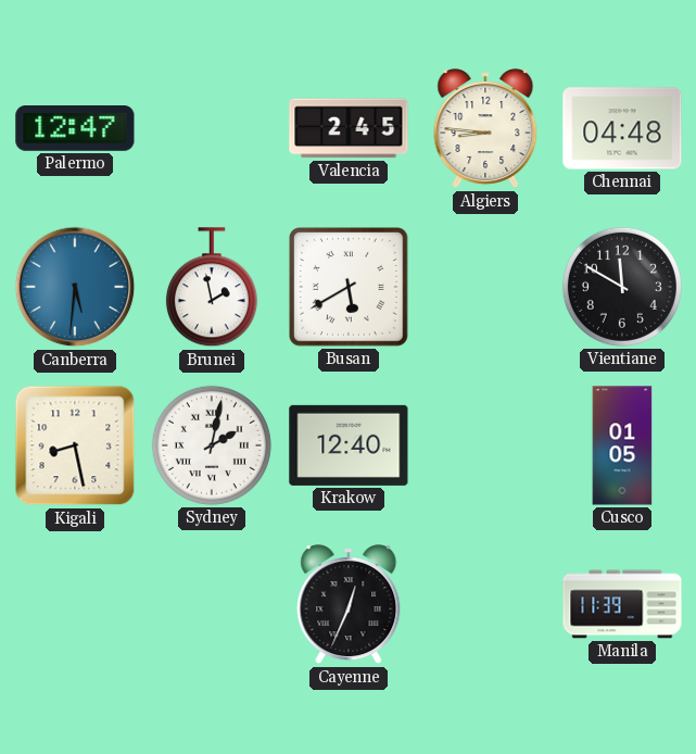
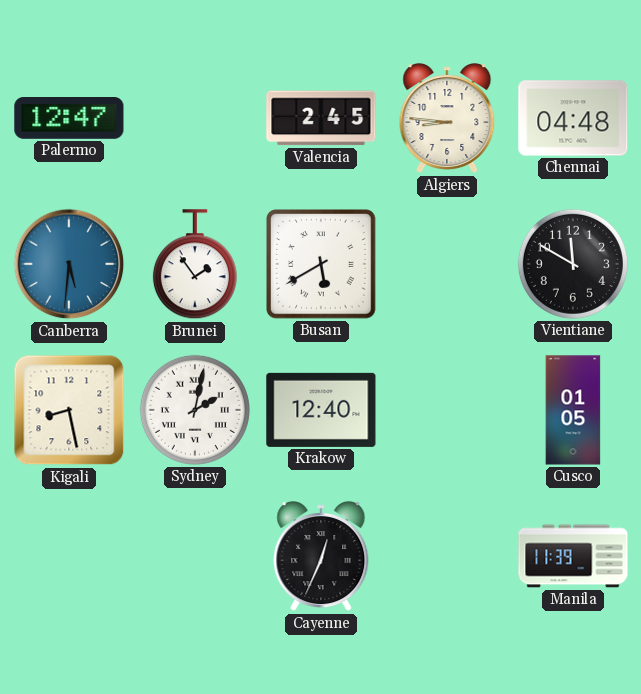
Brunei: 1:58 -> 1:54
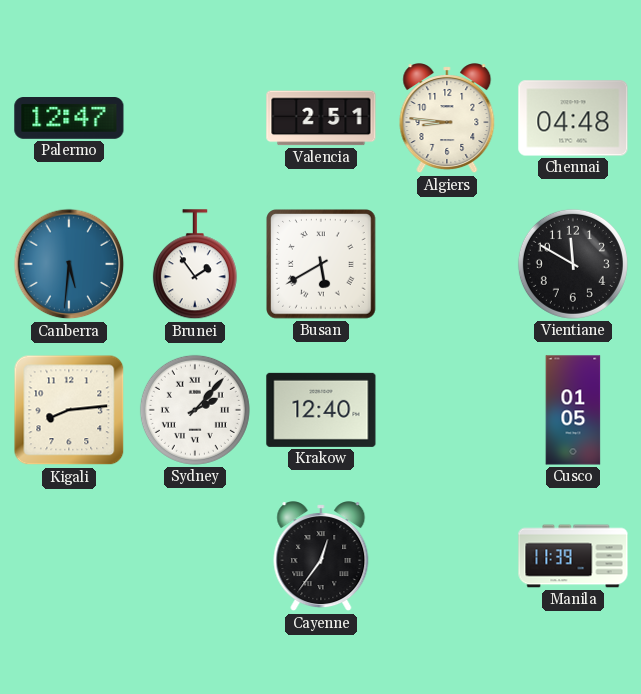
Valencia: 2:45 -> 2:51
Kigali: 8:28 -> 8:14
Sydney: 2:02 -> 2:07
Cayenne: 12:34 -> 12:36
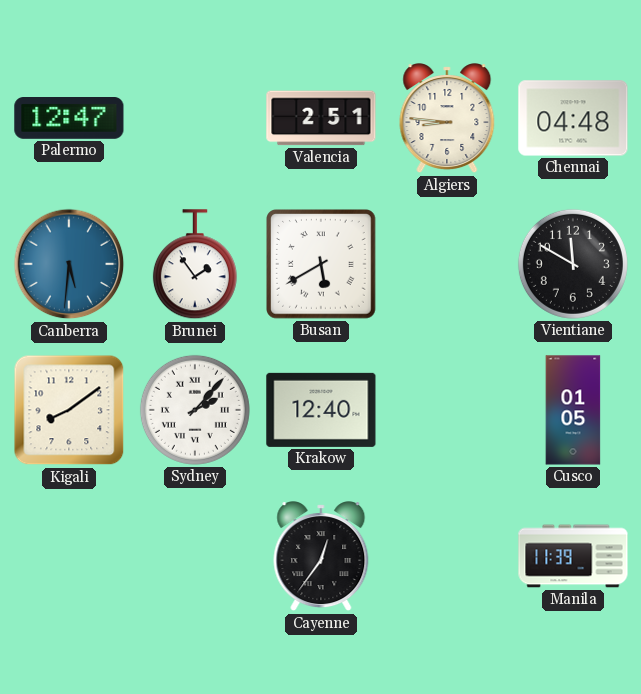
Kigali: 8:14 -> 8:09
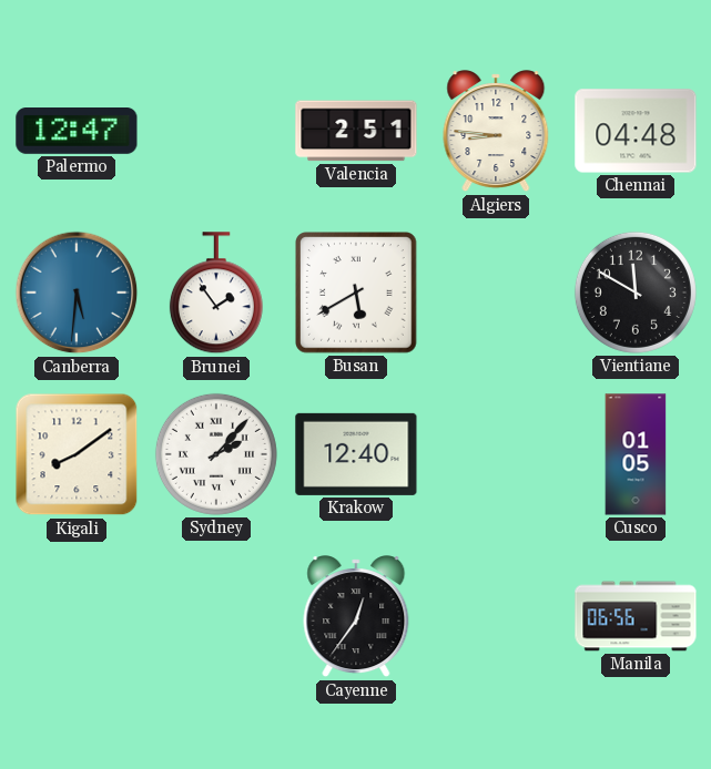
Manila: 11:39 -> 06:56
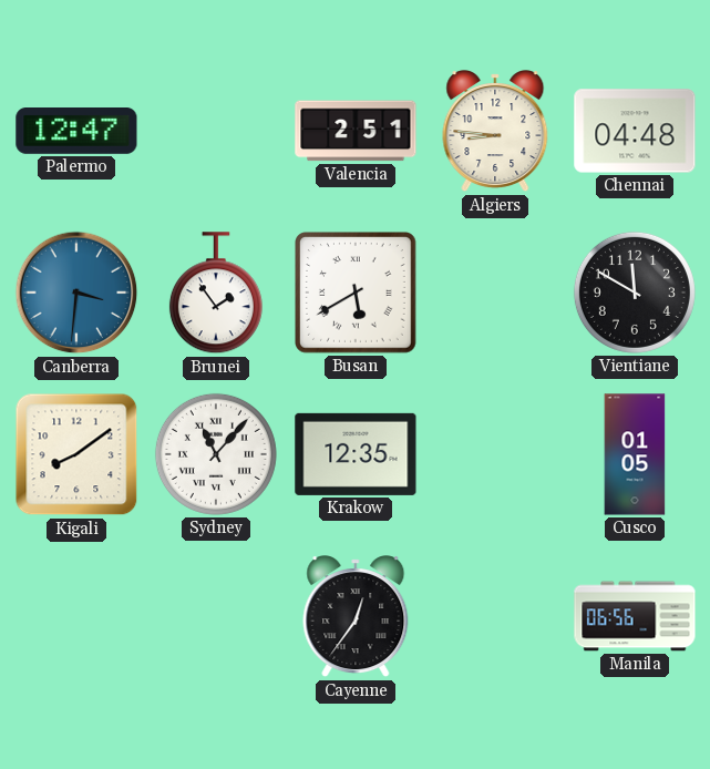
Canberra: 5:31 -> 3:31
Sydney: 2:07 -> 11:07
Krakow: 12:40 -> 12:35
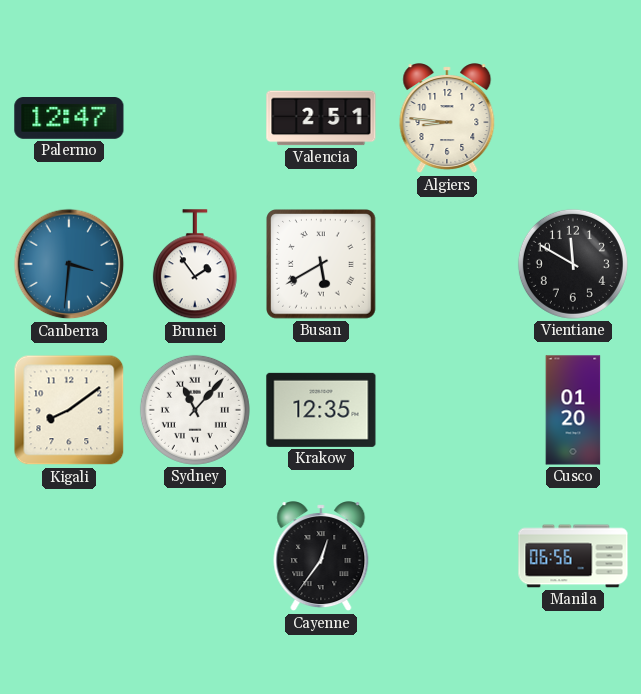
Chennai: 04:48 -> none
Cusco: 01:05 -> 01:20
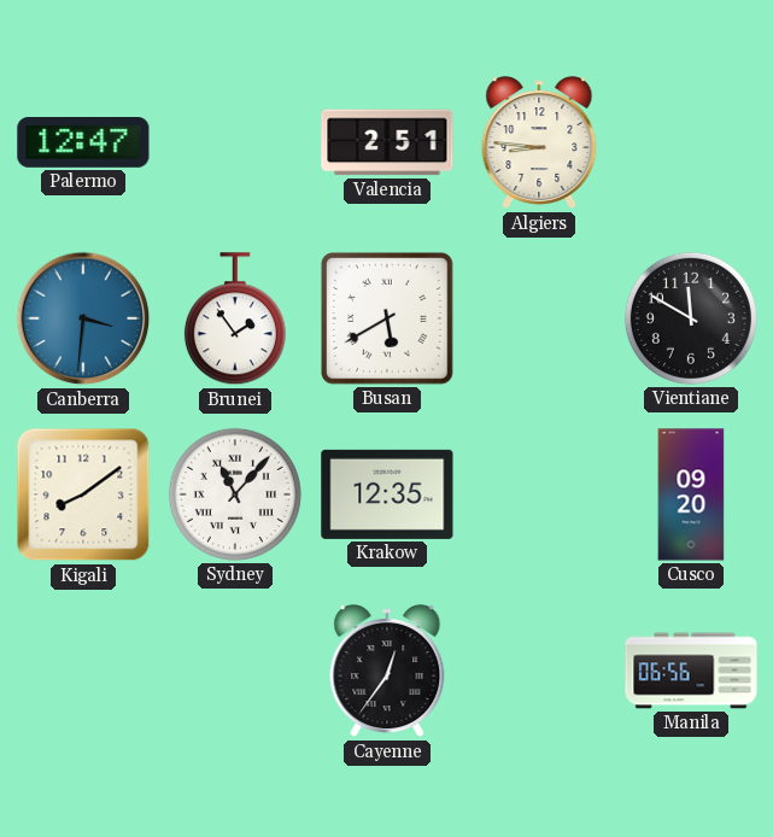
Cusco: 01:20 -> 09:20
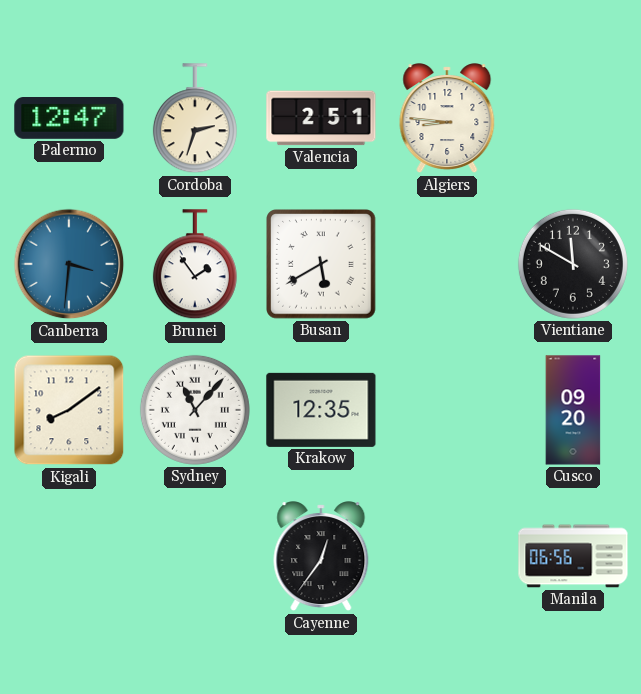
Cordoba: none -> 2:33
